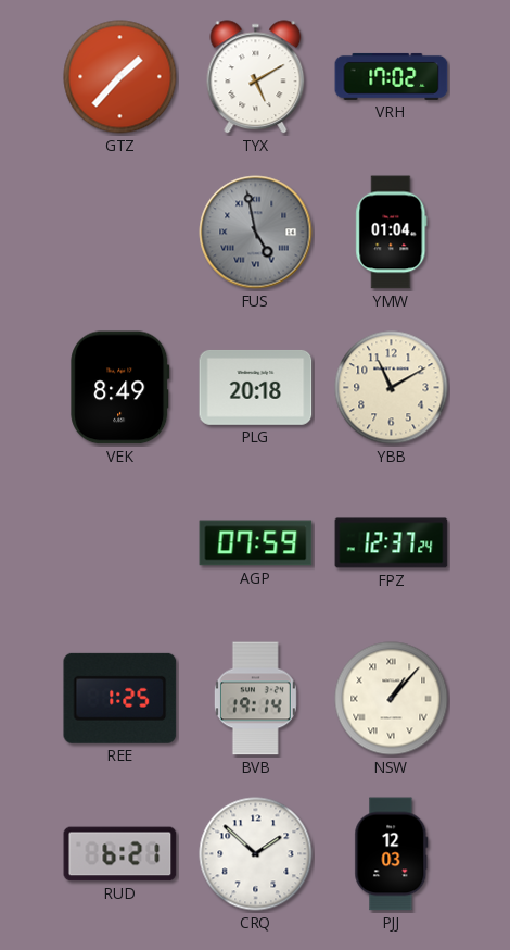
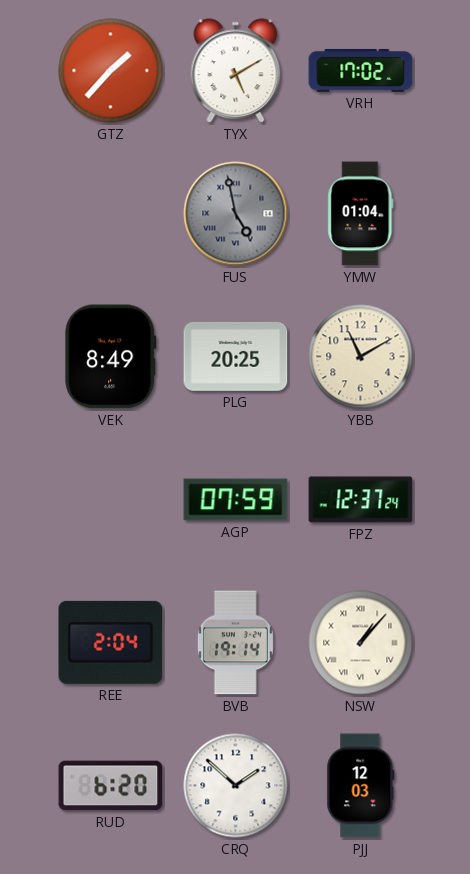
PLG: 20:18 -> 20:25
REE: 1:25 -> 2:04
RUD: 6:21 -> 6:20
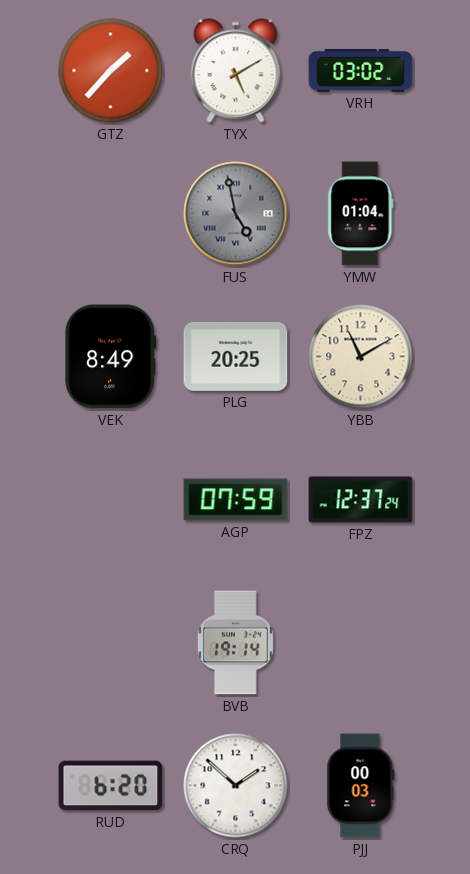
VRH: 17:02 -> 03:02
REE: 2:04 -> none
NSW: 1:07 -> none
PJJ: 12:03 -> 00:03
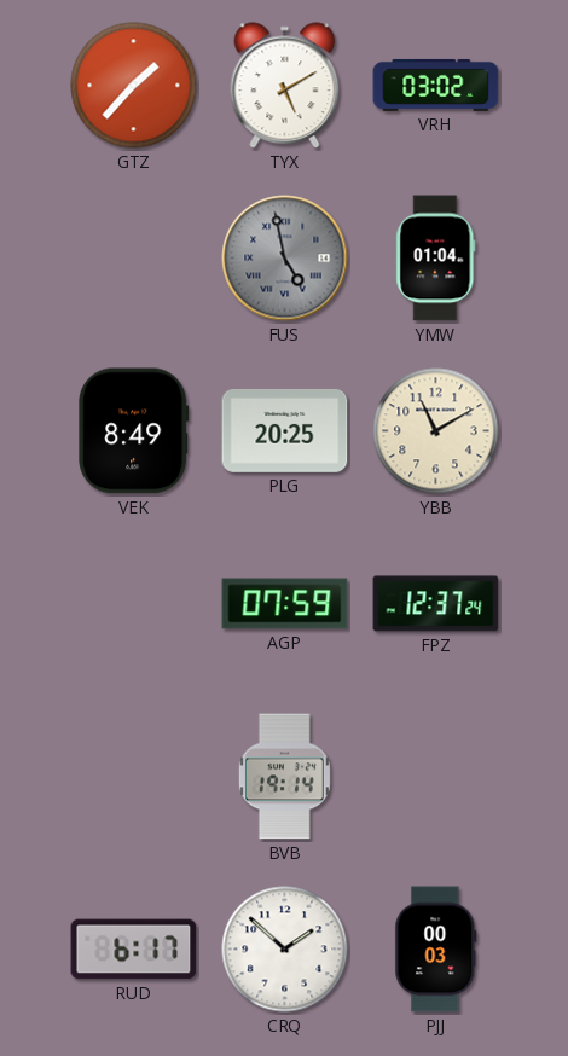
RUD: 6:20 -> 6:17
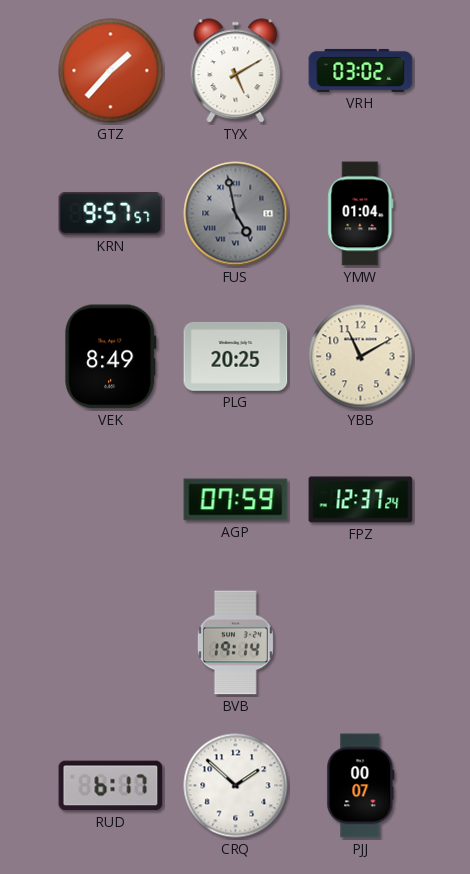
KRN: none -> 9:57
PJJ: 00:03 -> 00:07
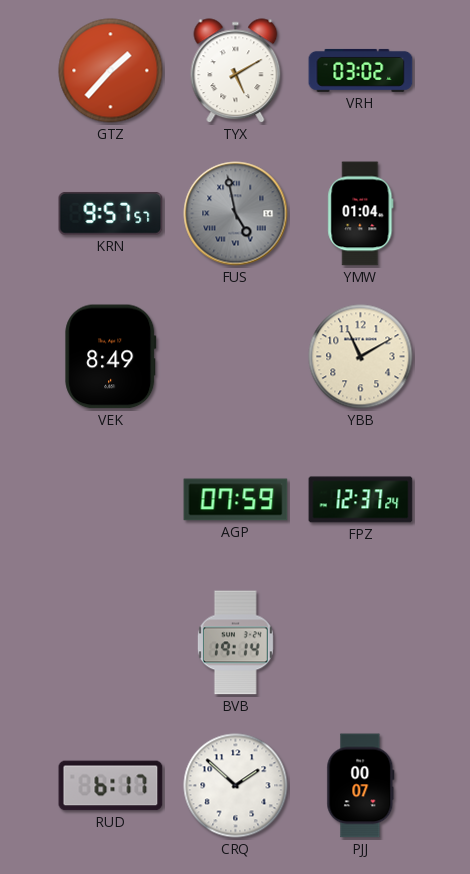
PLG: 20:25 -> none
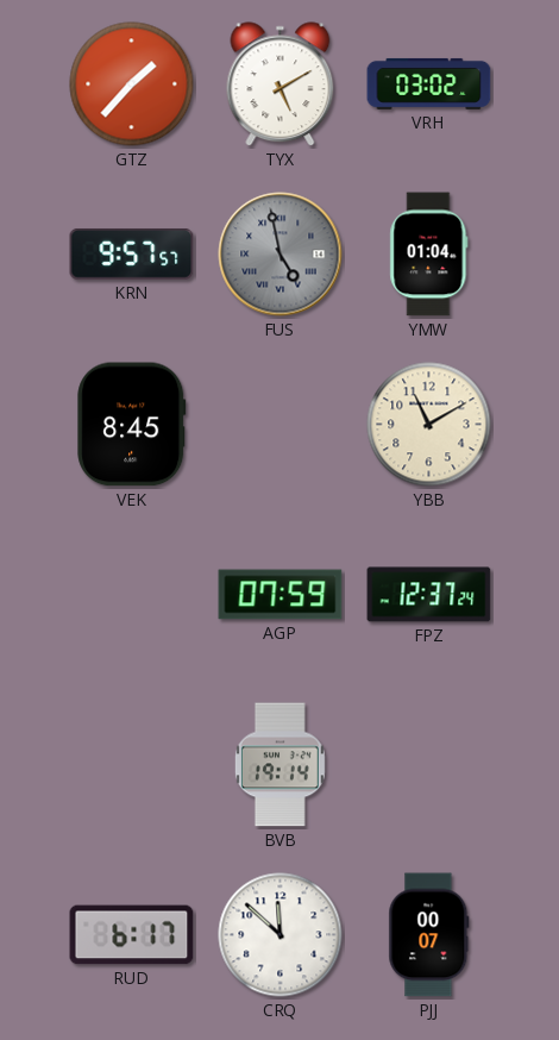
VEK: 8:49 -> 8:45
CRQ: 1:52 -> 11:52
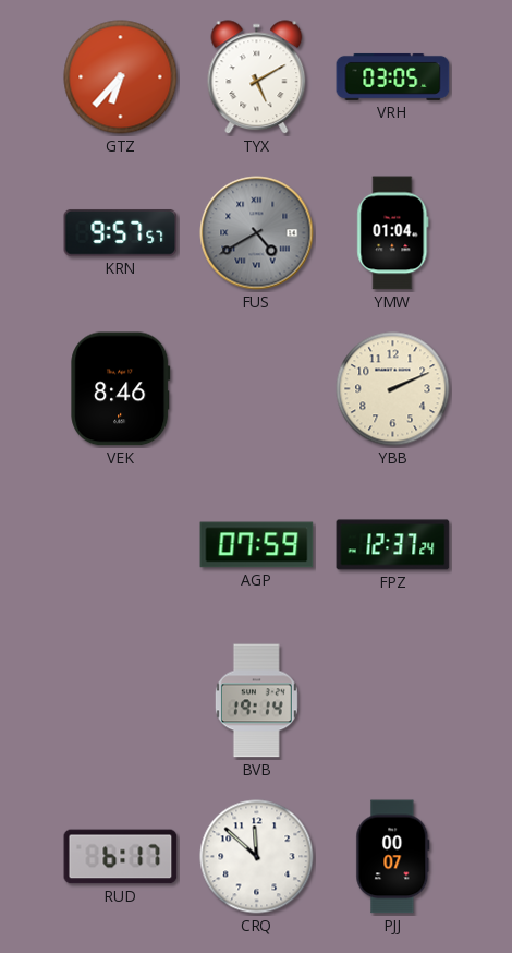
GTZ: 1:37 -> 6:37
VRH: 03:02 -> 03:05
FUS: 4:58 -> 4:40
VEK: 8:45 -> 8:46
YBB: 11:10 -> 2:11
